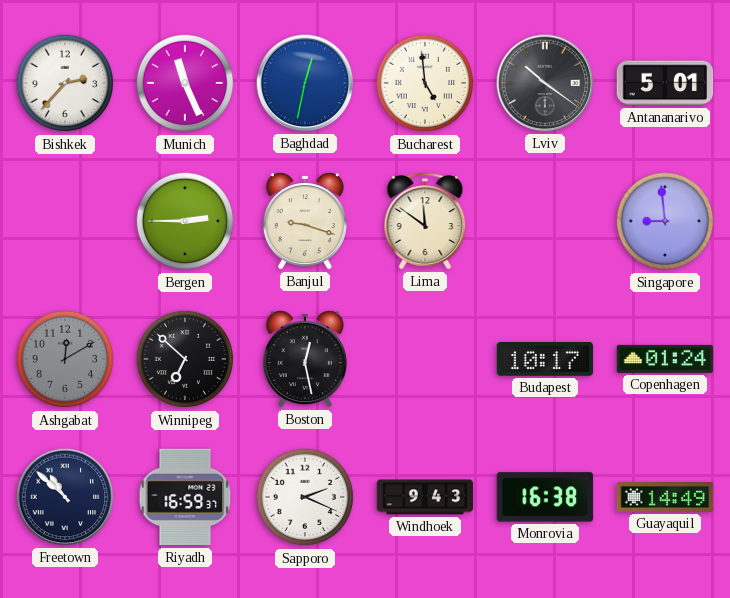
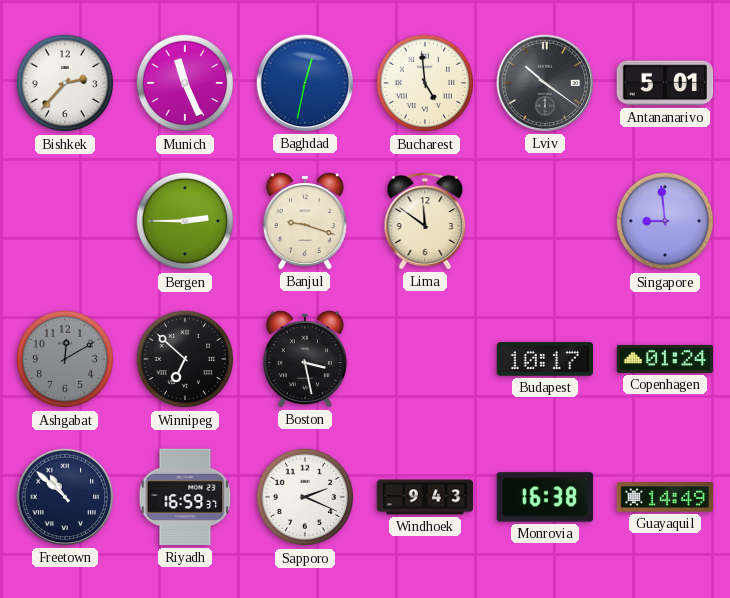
Boston: 12:28 -> 3:28
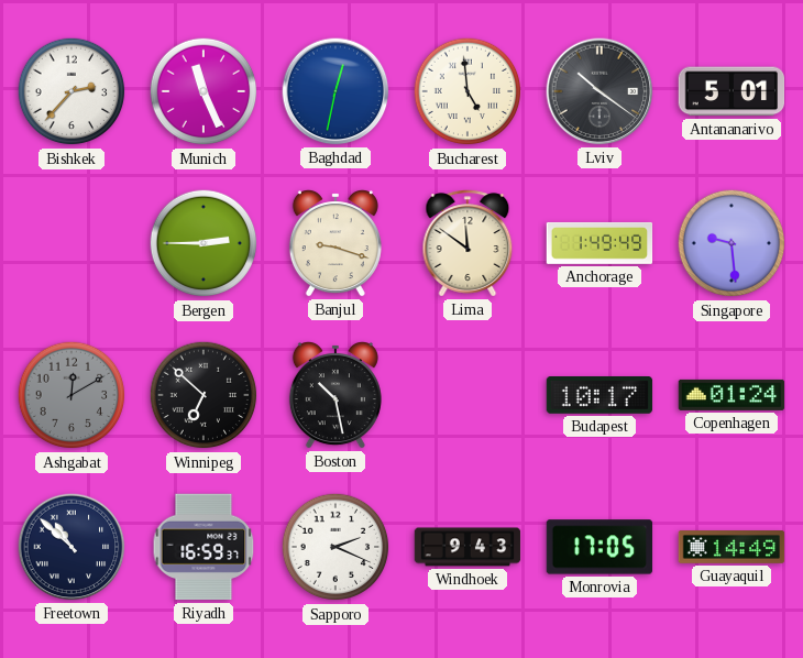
Anchorage: none -> 1:49
Singapore: 8:59 -> 9:29
Boston: 3:28 -> 10:28
Monrovia: 16:38 -> 17:05
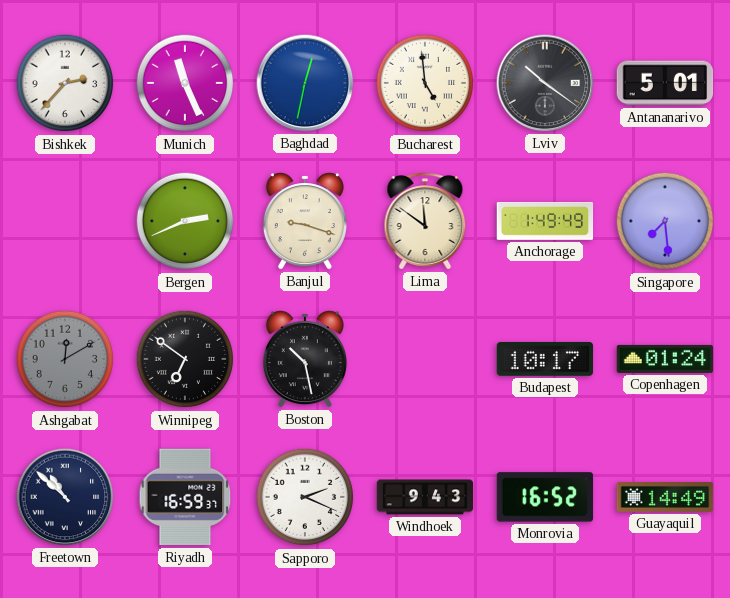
Bergen: 2:45 -> 2:41
Singapore: 9:29 -> 7:29
Winnipeg: 6:52 -> 6:51
Monrovia: 17:05 -> 16:52
